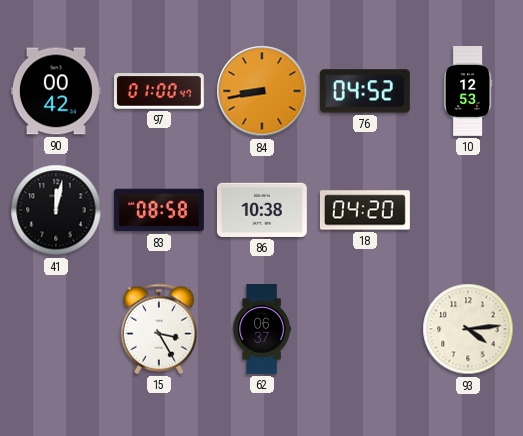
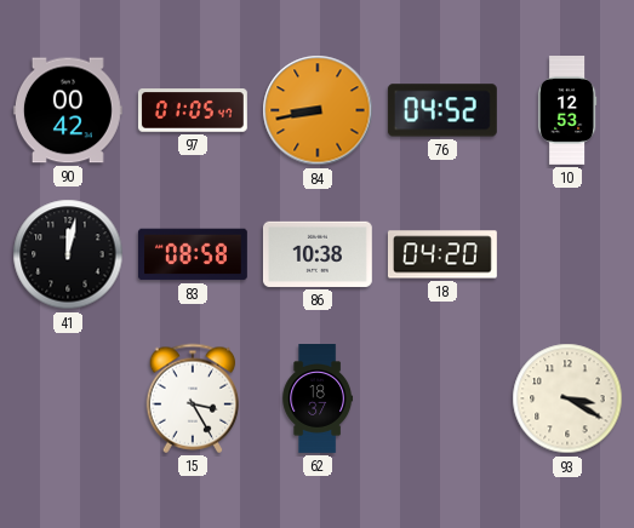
97: 01:00 -> 01:05
62: 06:37 -> 18:37
93: 4:14 -> 3:20
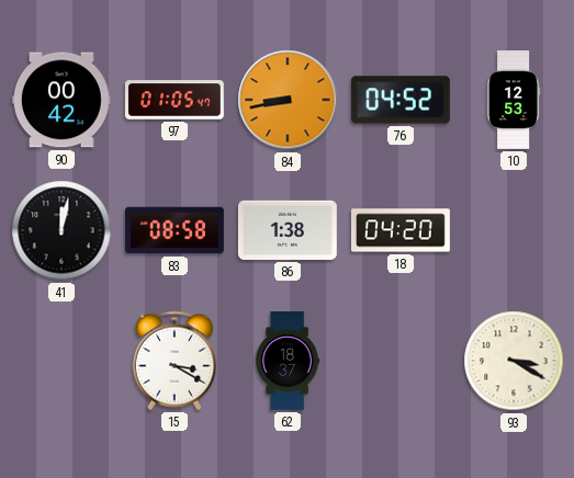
86: 10:38 -> 1:38
15: 3:25 -> 3:20
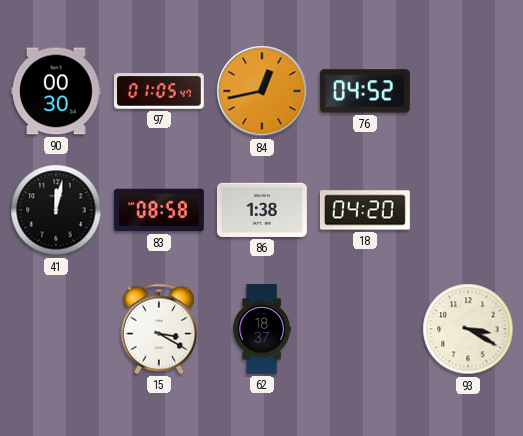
90: 00:42 -> 00:30
84: 8:43 -> 12:43
10: 12:53 -> none
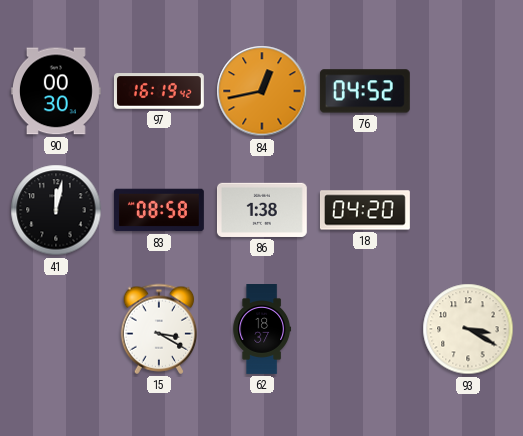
97: 01:05 -> 16:19
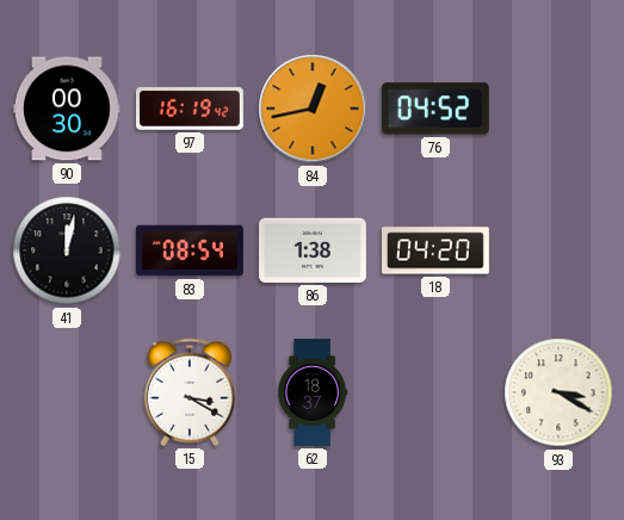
83: 08:58 -> 08:54
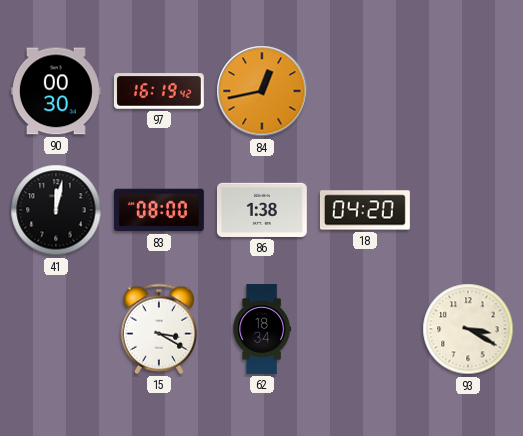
76: 04:52 -> none
83: 08:54 -> 08:00
62: 18:37 -> 18:34
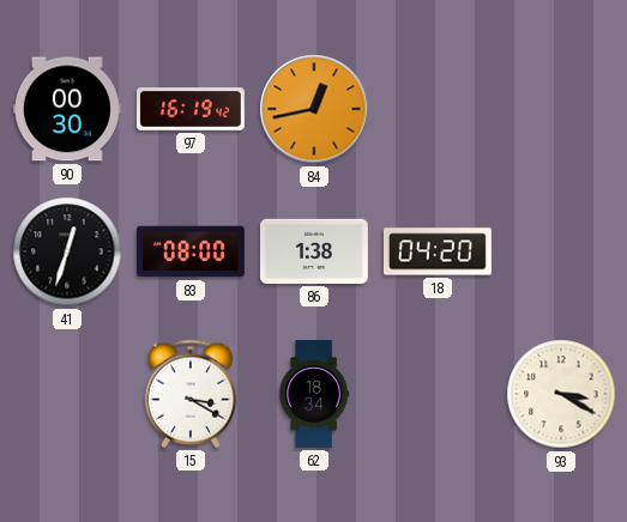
41: 12:02 -> 12:33
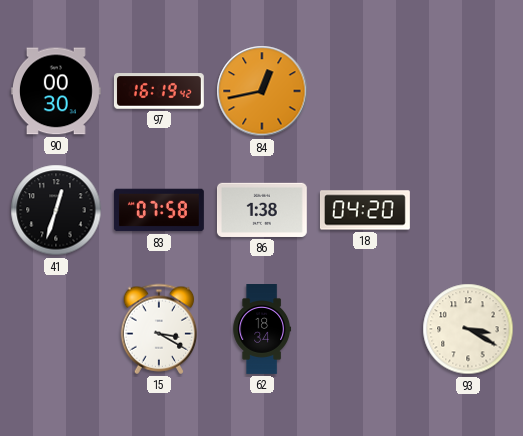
83: 08:00 -> 07:58
